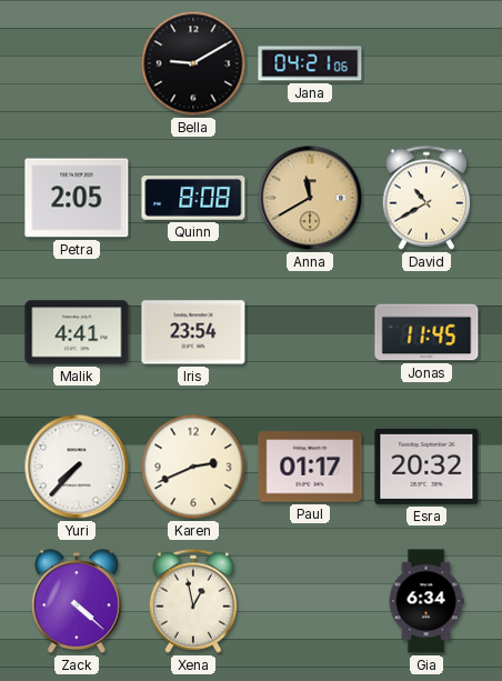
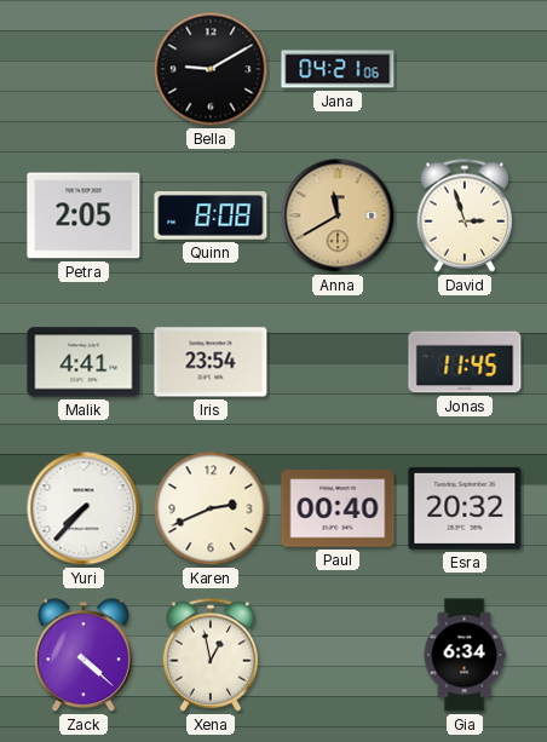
David: 10:40 -> 2:57
Paul: 01:17 -> 00:40
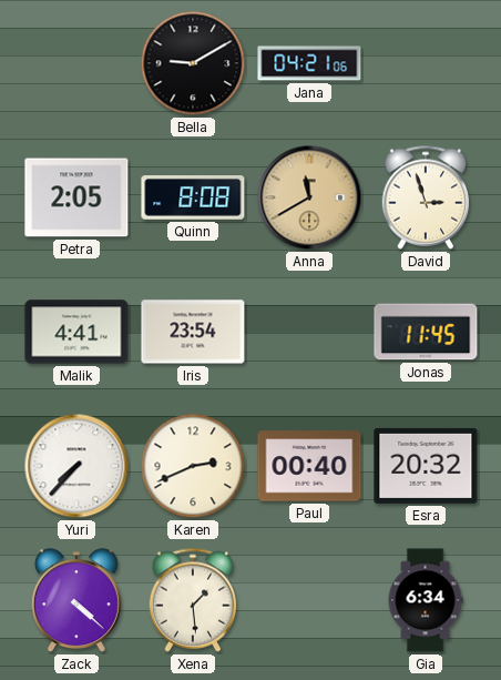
Xena: 12:58 -> 1:29
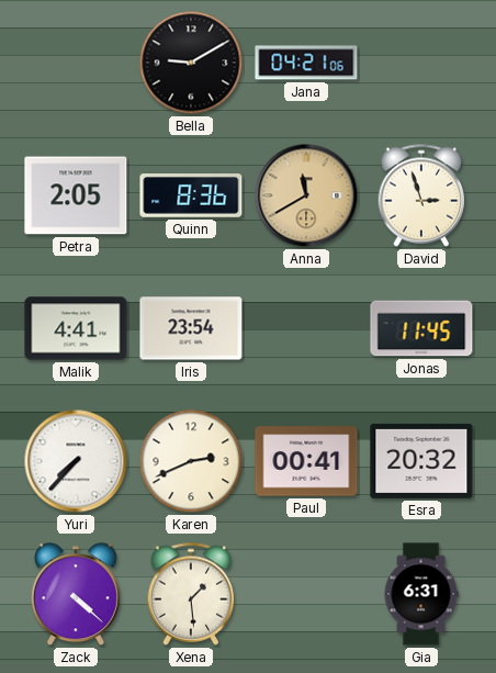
Quinn: 8:08 -> 8:36
Paul: 00:40 -> 00:41
Gia: 6:34 -> 6:31
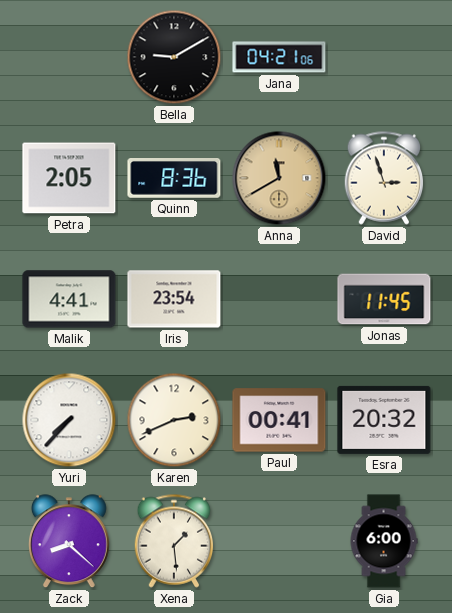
Zack: 4:22 -> 8:22
Gia: 6:31 -> 6:00
